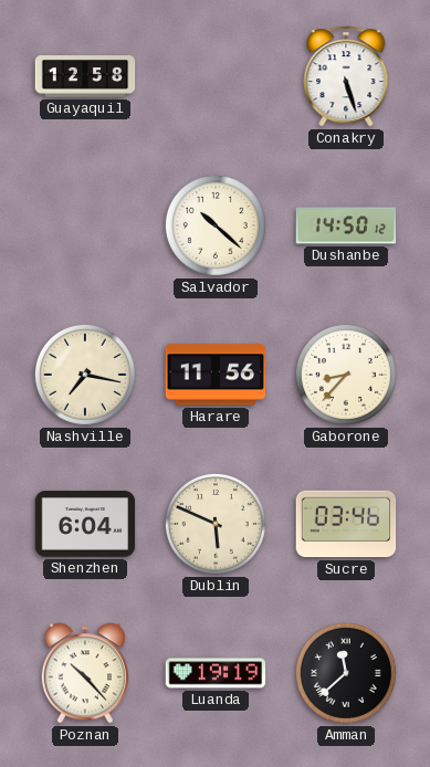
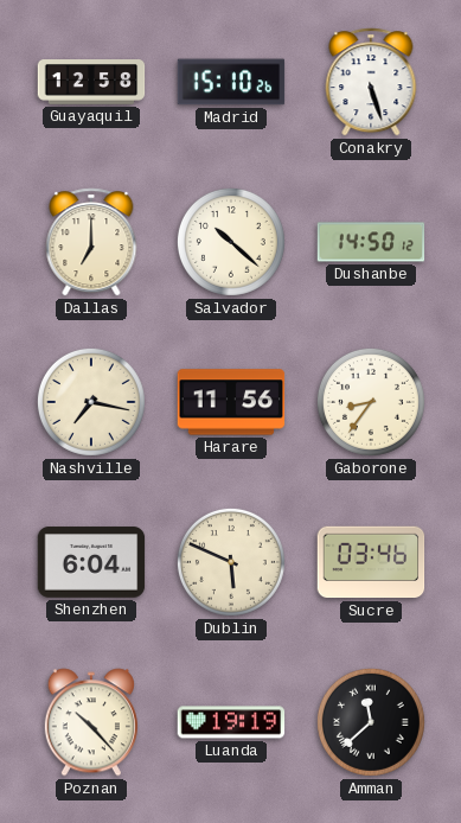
Madrid: none -> 15:10
Dallas: none -> 7:00
Gaborone: 8:37 -> 8:36
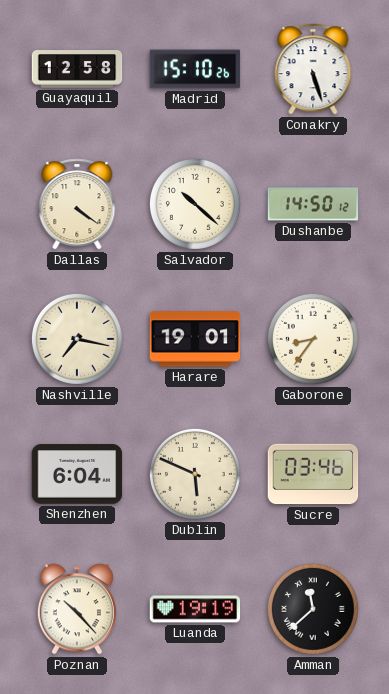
Dallas: 7:00 -> 4:21
Harare: 11:56 -> 19:01
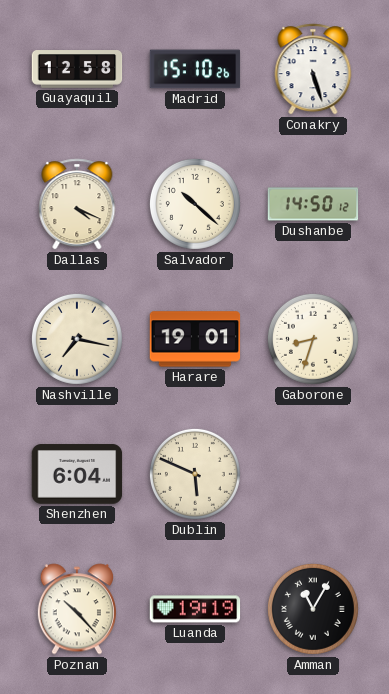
Dallas: 4:21 -> 4:19
Gaborone: 8:36 -> 8:33
Sucre: 03:46 -> none
Amman: 11:38 -> 11:05
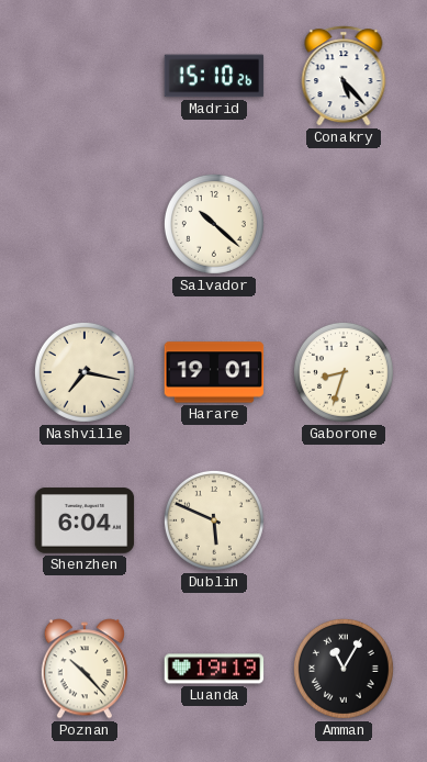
Guayaquil: 12:58 -> none
Conakry: 5:27 -> 5:23
Dallas: 4:19 -> none
Dushanbe: 14:50 -> none
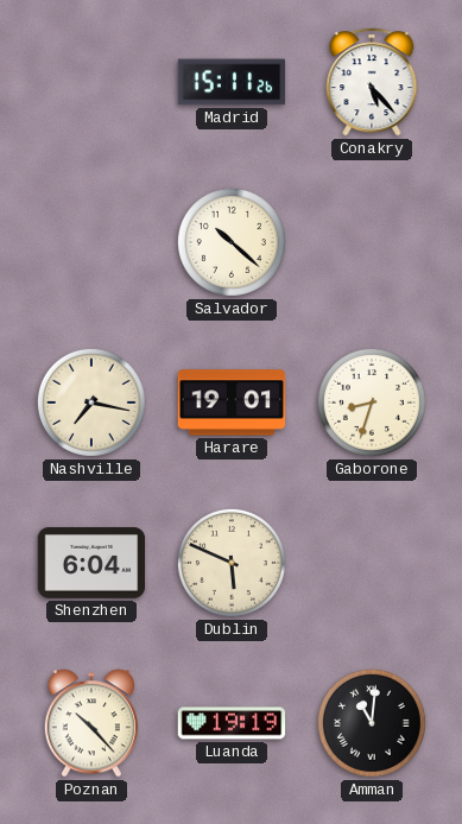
Madrid: 15:10 -> 15:11
Amman: 11:05 -> 11:01
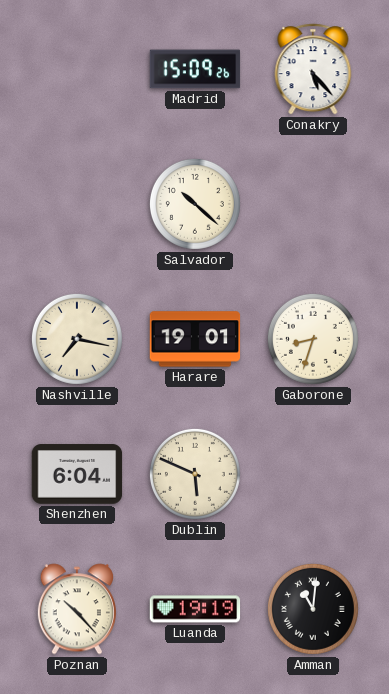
Madrid: 15:11 -> 15:09
